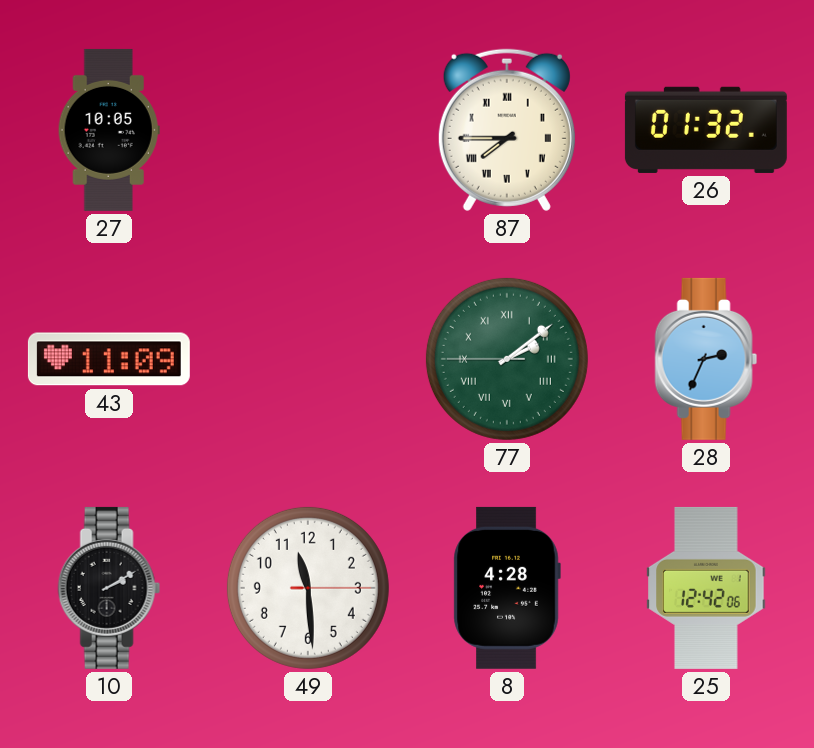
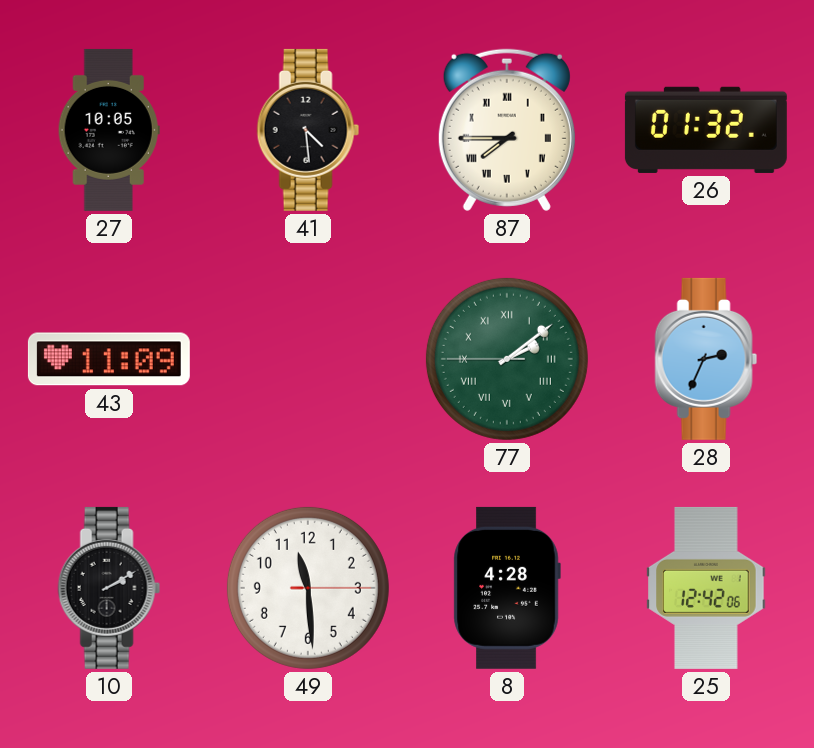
41: none -> 4:29
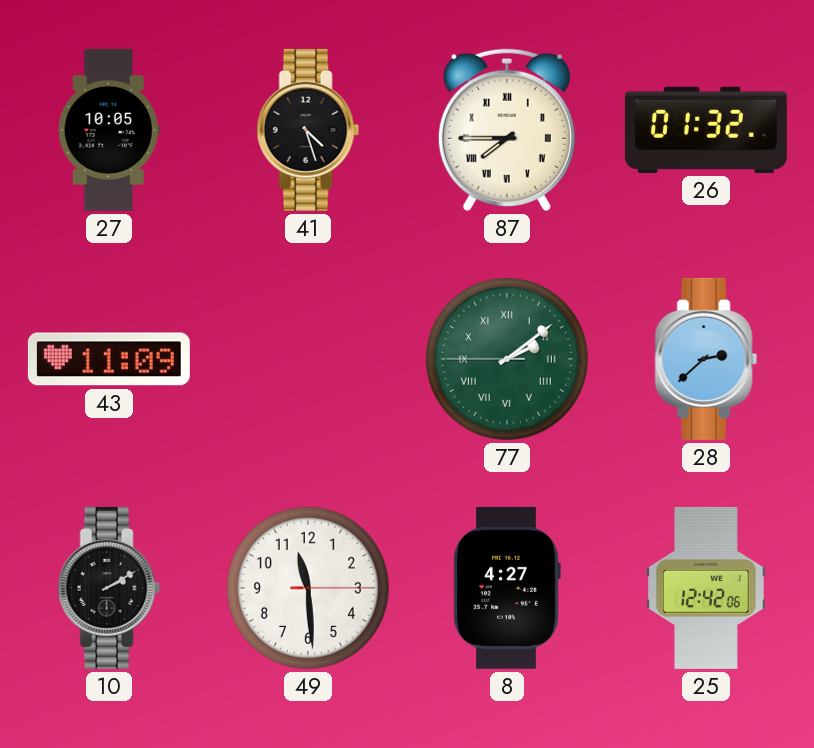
41: 4:29 -> 4:27
28: 2:34 -> 2:38
8: 4:28 -> 4:27
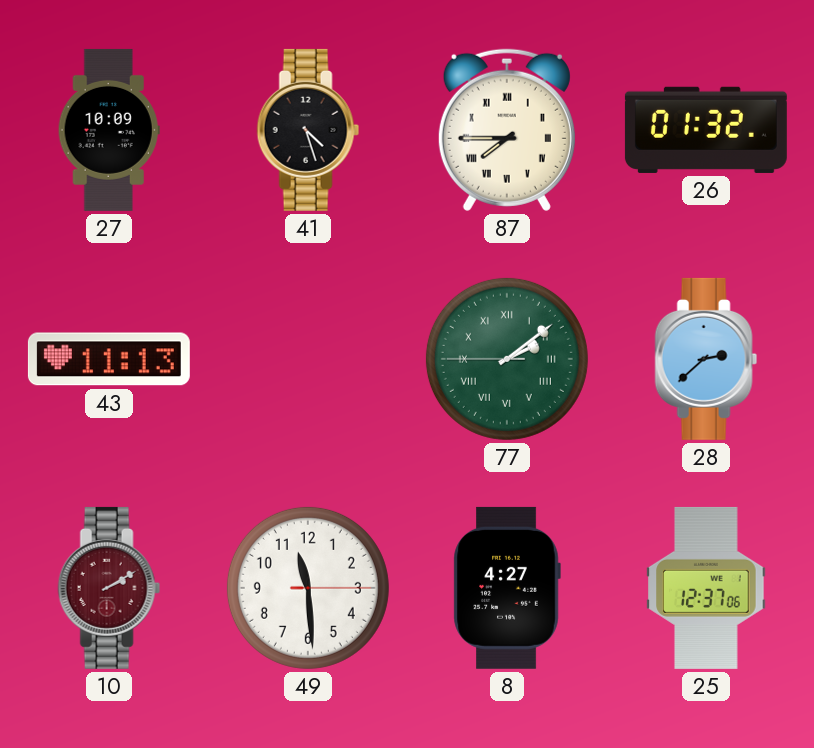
27: 10:05 -> 10:09
43: 11:09 -> 11:13
10 dial: black -> burgundy
25: 12:42 -> 12:37
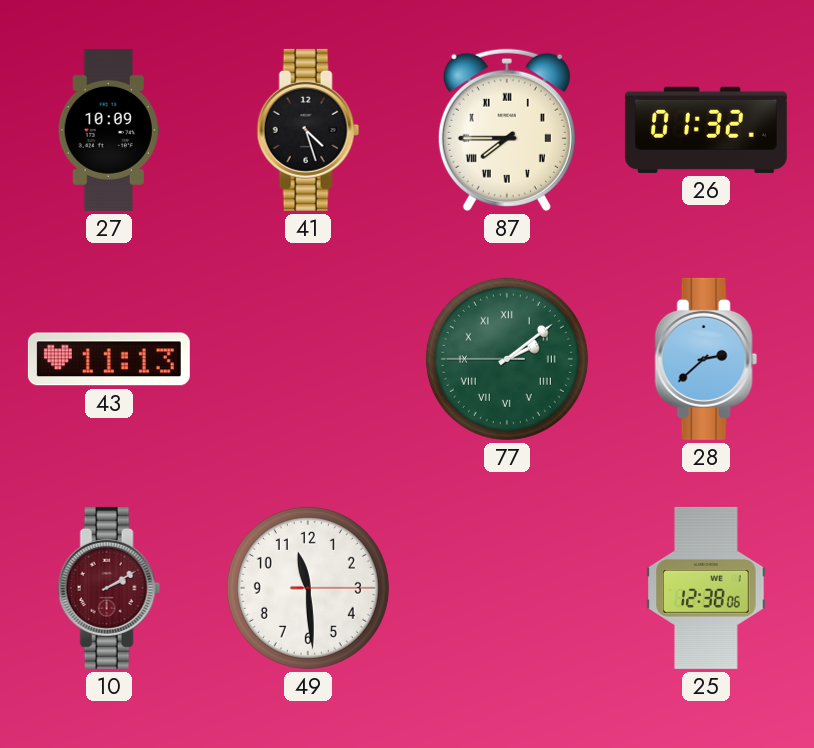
8: 4:27 -> none
25: 12:37 -> 12:38
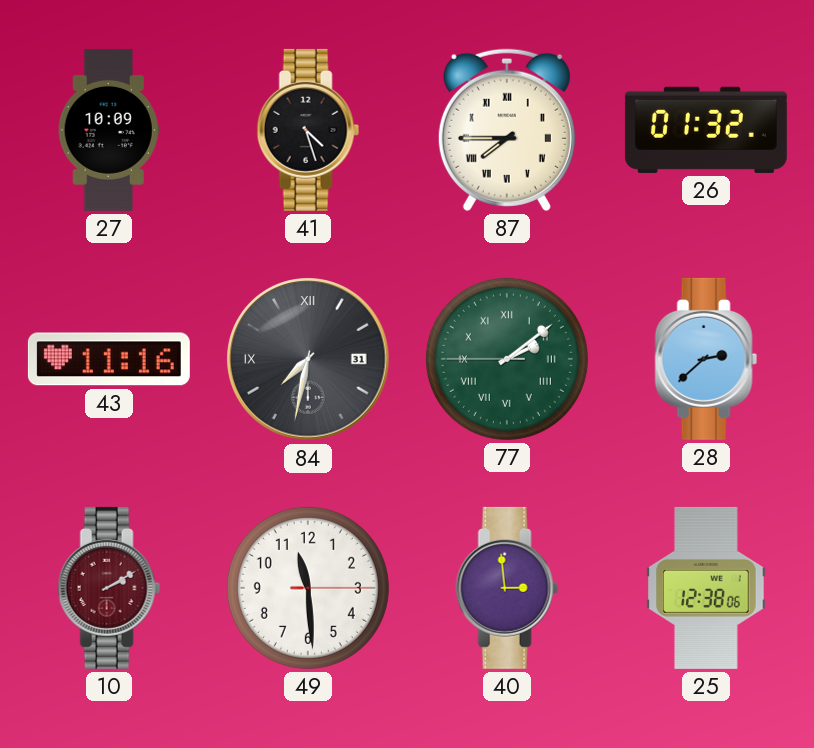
43: 11:13 -> 11:16
84: none -> 7:32
40: none -> 2:59
